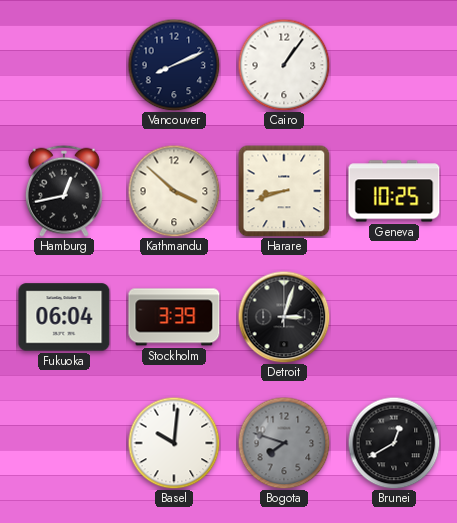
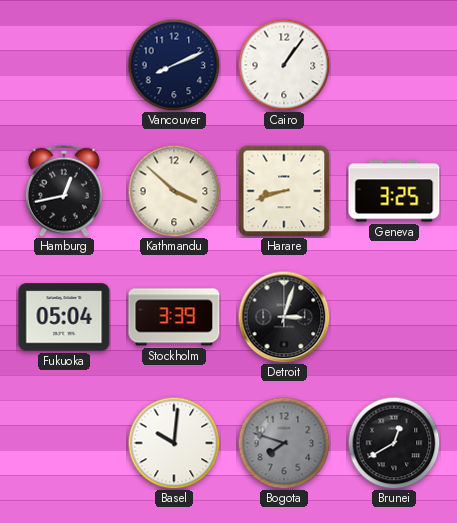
Geneva: 10:25 -> 3:25
Fukuoka: 06:04 -> 05:04
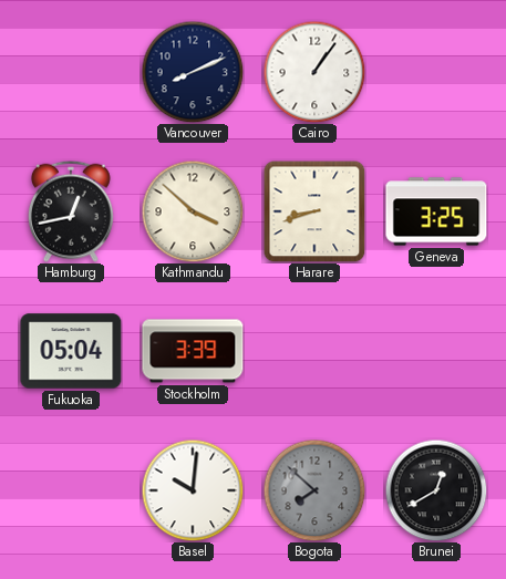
Detroit: 3:03 -> none
Bogota: 7:48 -> 7:52
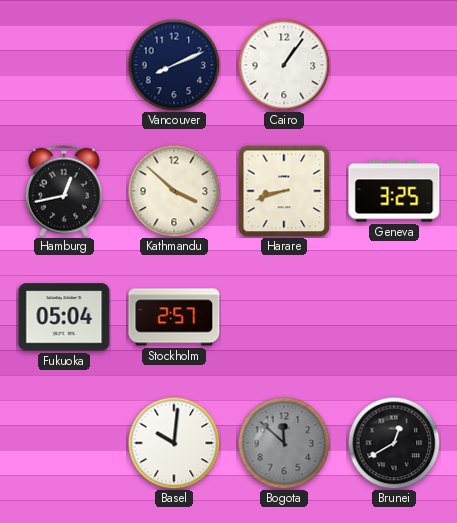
Stockholm: 3:39 -> 2:57
Bogota: 7:52 -> 11:52
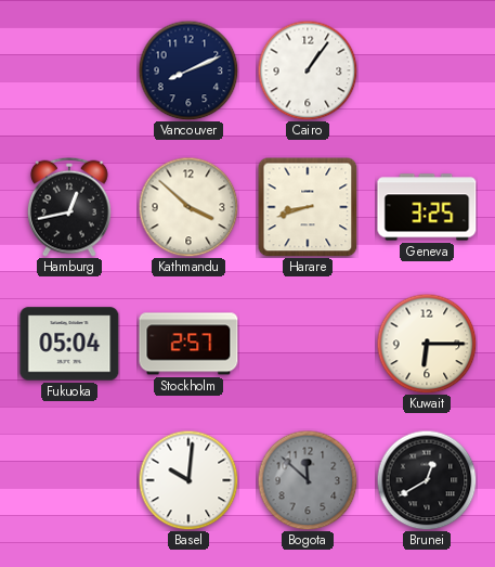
Kuwait: none -> 6:15
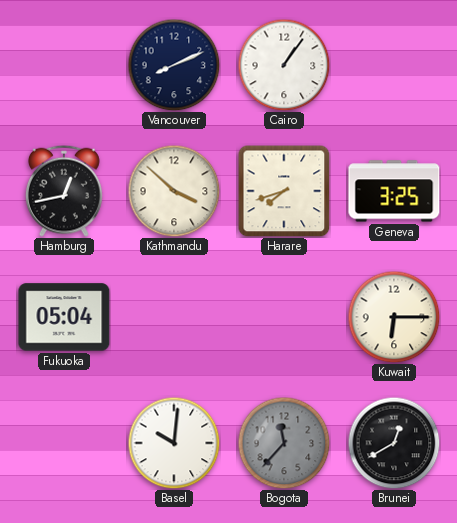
Harare: 8:42 -> 7:42
Stockholm: 2:57 -> none
Bogota: 11:52 -> 11:37
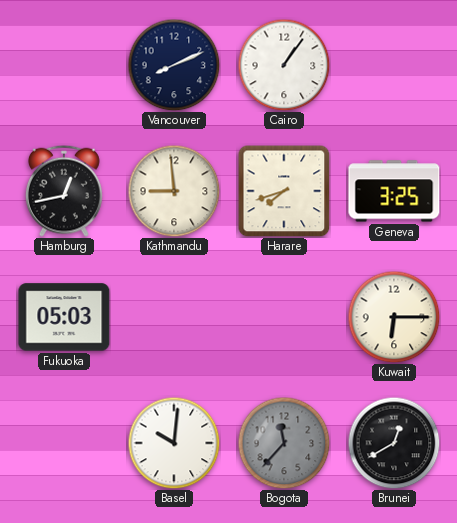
Kathmandu: 3:52 -> 8:59
Fukuoka: 05:04 -> 05:03
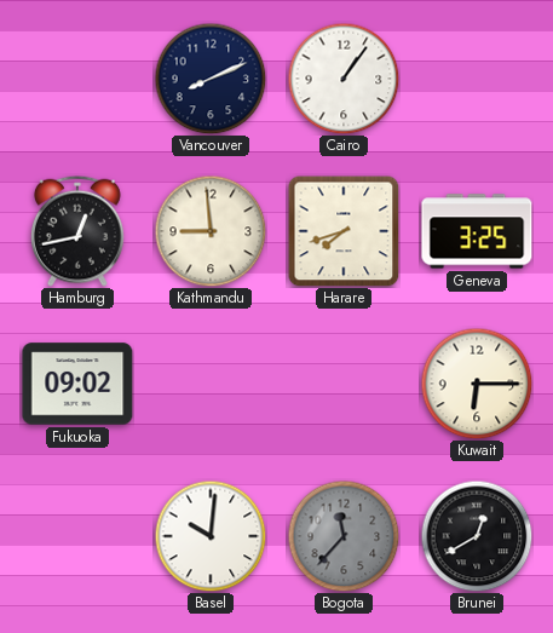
Fukuoka: 05:03 -> 09:02
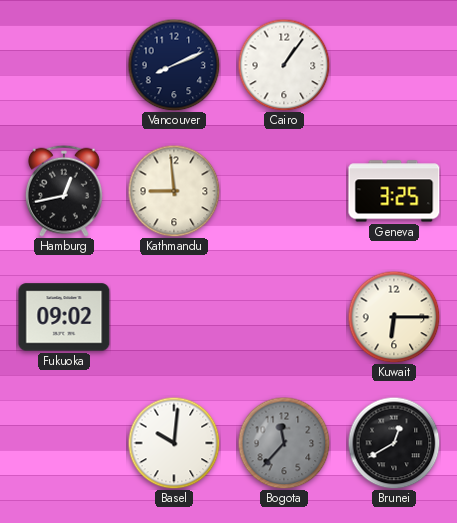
Harare: 7:42 -> none
